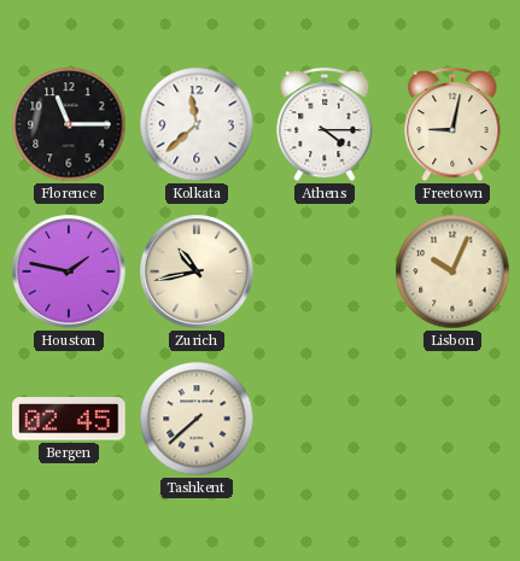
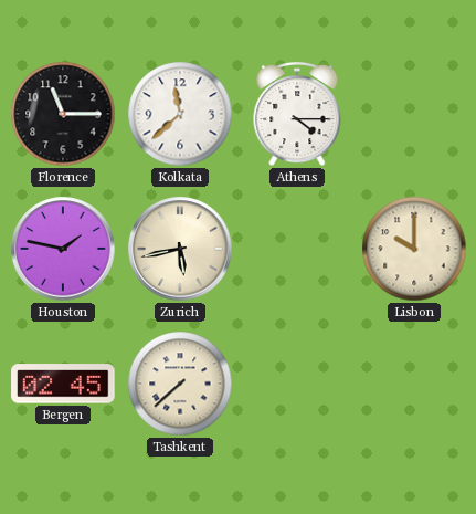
Freetown: 9:02 -> none
Zurich: 10:43 -> 5:43
Lisbon: 10:04 -> 10:00
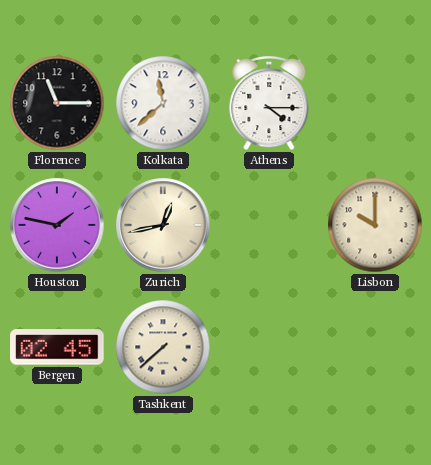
Zurich: 5:43 -> 12:43
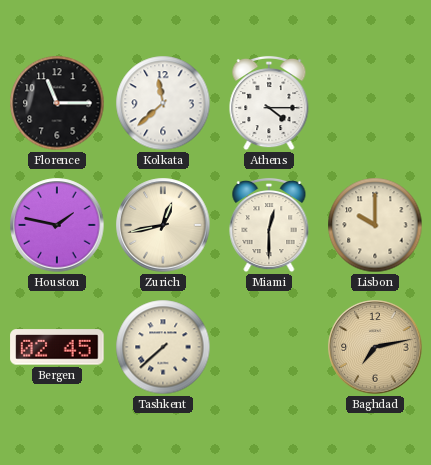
Miami: none -> 12:30
Baghdad: none -> 7:13
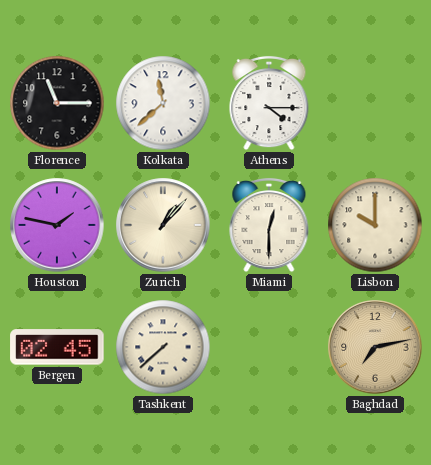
Zurich: 12:43 -> 1:07
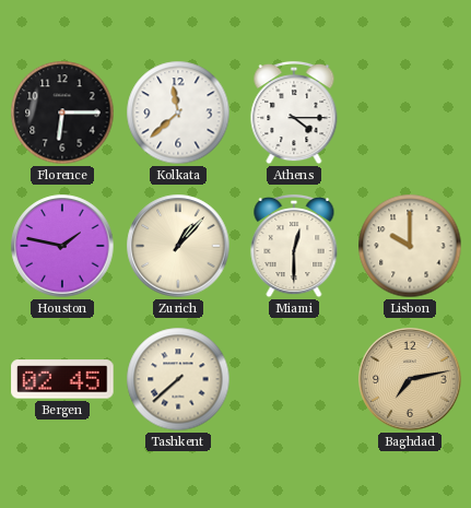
Florence: 11:15 -> 6:15
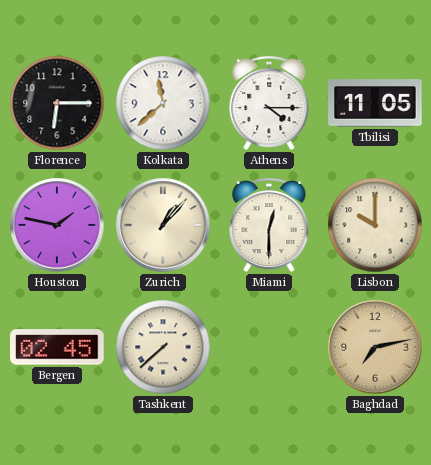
Tbilisi: none -> 11:05
